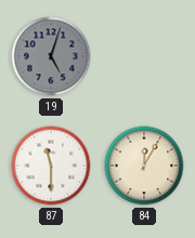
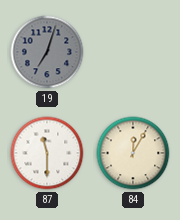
19: 5:03 -> 7:03
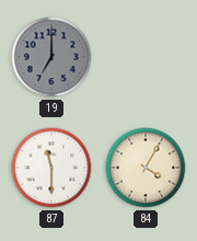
19: 7:03 -> 7:00
84: 12:05 -> 4:05
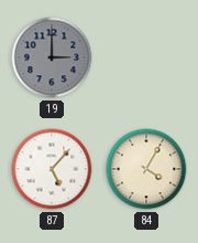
19: 7:00 -> 3:00
87: 11:30 -> 5:07
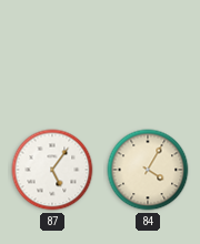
19: 3:00 -> none
87: 5:07 -> 5:06
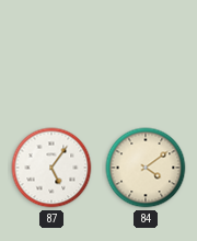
84: 4:05 -> 4:09
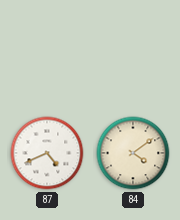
87: 5:06 -> 4:41
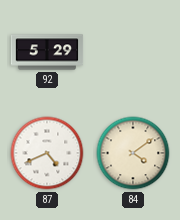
92: none -> 5:29
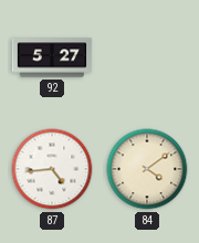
92: 5:29 -> 5:27
87: 4:41 -> 4:44
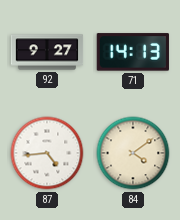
92: 5:27 -> 9:27
71: none -> 14:13
